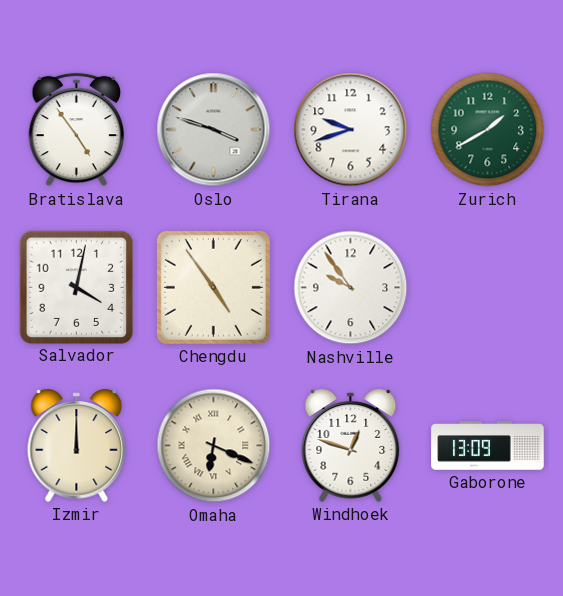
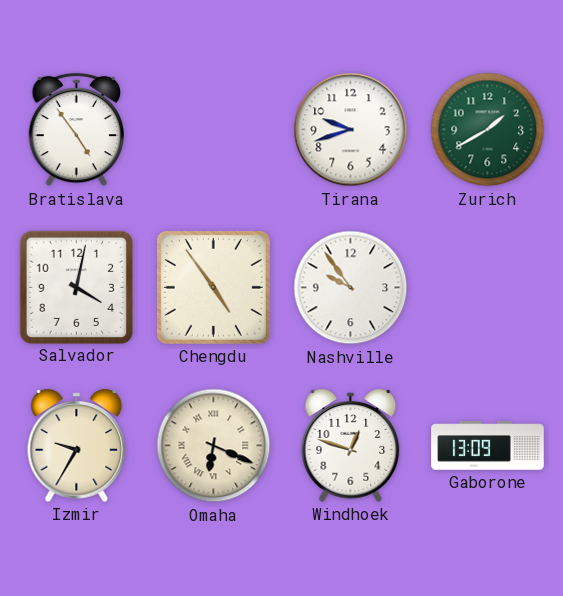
Oslo: 3:48 -> none
Izmir: 12:00 -> 9:35
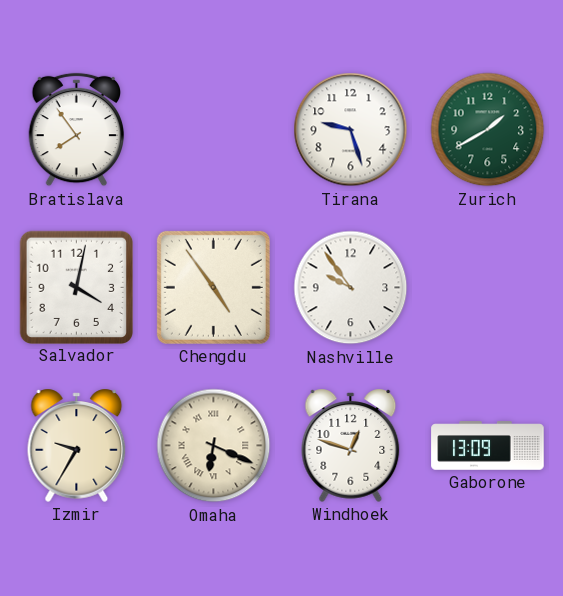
Bratislava: 4:54 -> 7:54
Tirana: 9:42 -> 9:27
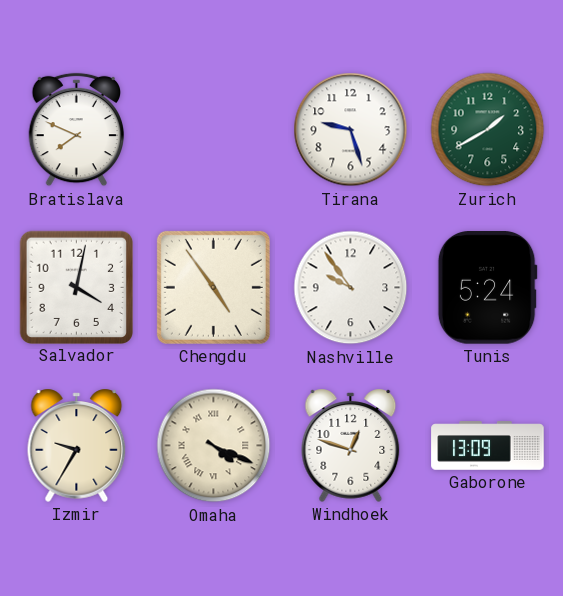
Bratislava: 7:54 -> 7:49
Tunis: none -> 5:24
Omaha: 6:19 -> 4:19
